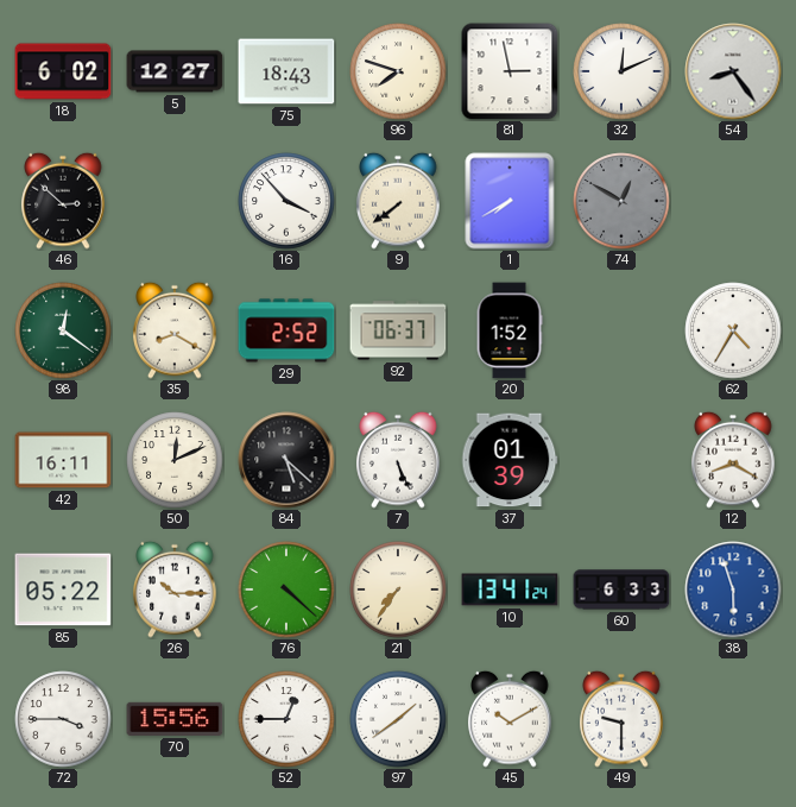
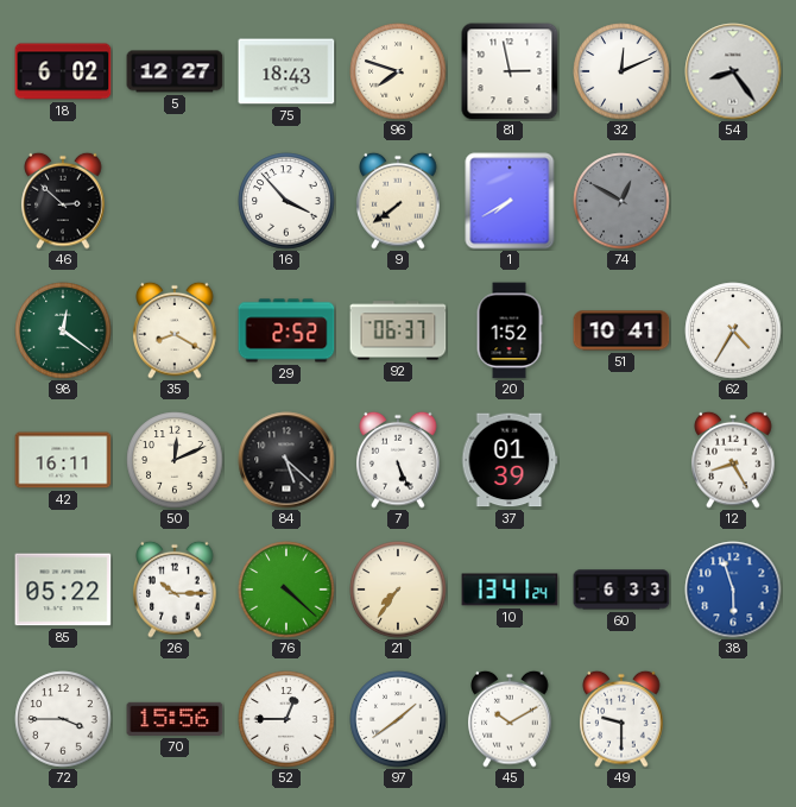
51: none -> 10:41
12: 8:20 -> 8:25
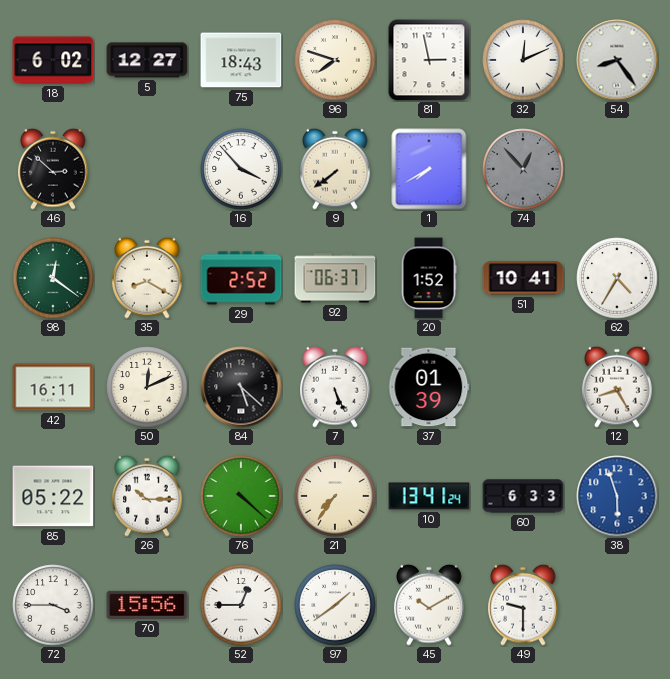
74: 12:50 -> 12:53
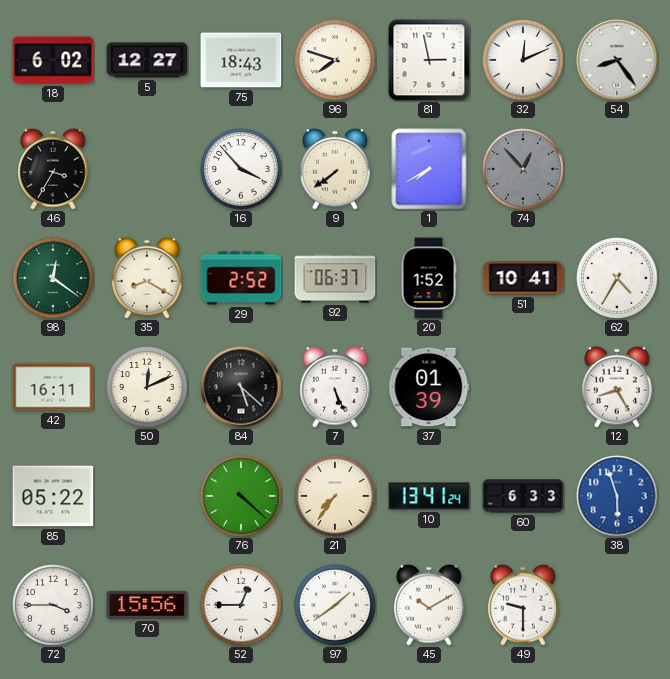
46: 2:52 -> 3:35
26: 10:15 -> none
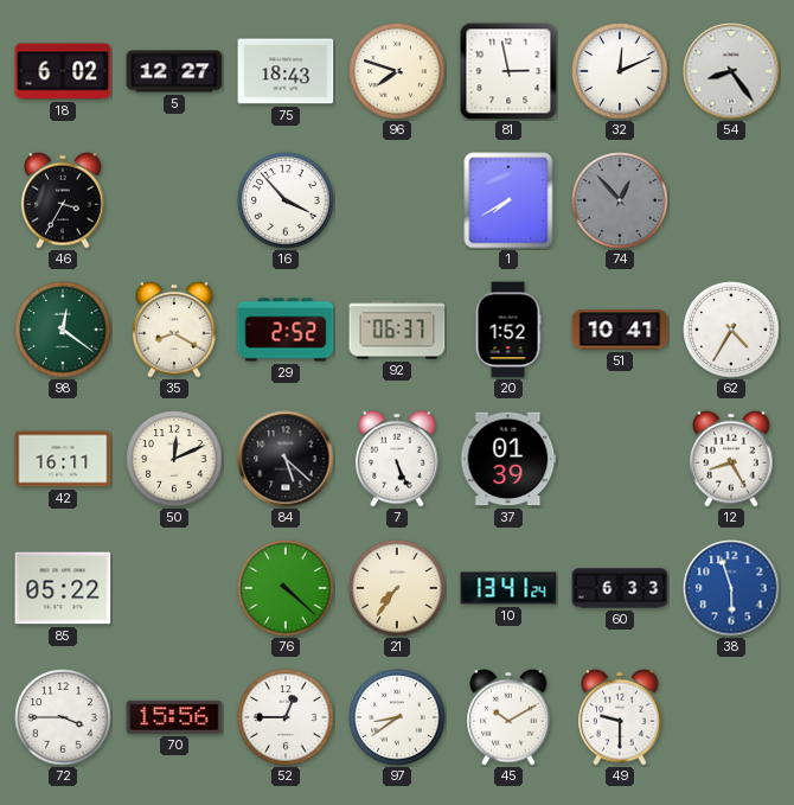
9: 7:39 -> none
97: 1:39 -> 8:39
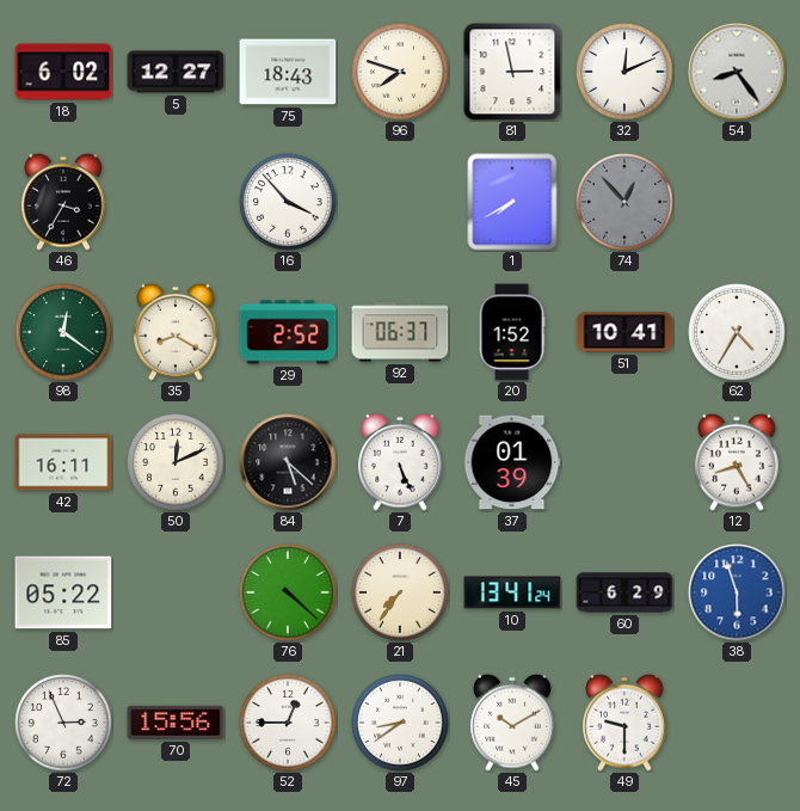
60: 6:33 -> 6:29
72: 3:45 -> 2:56
